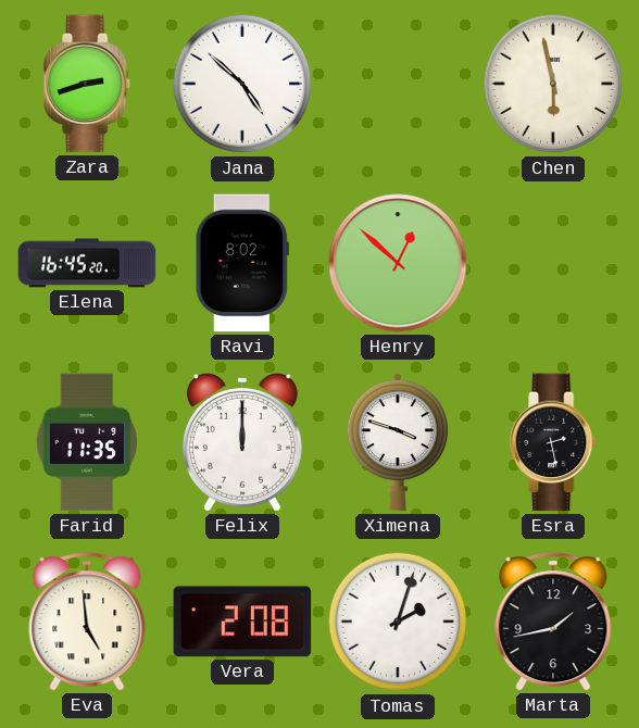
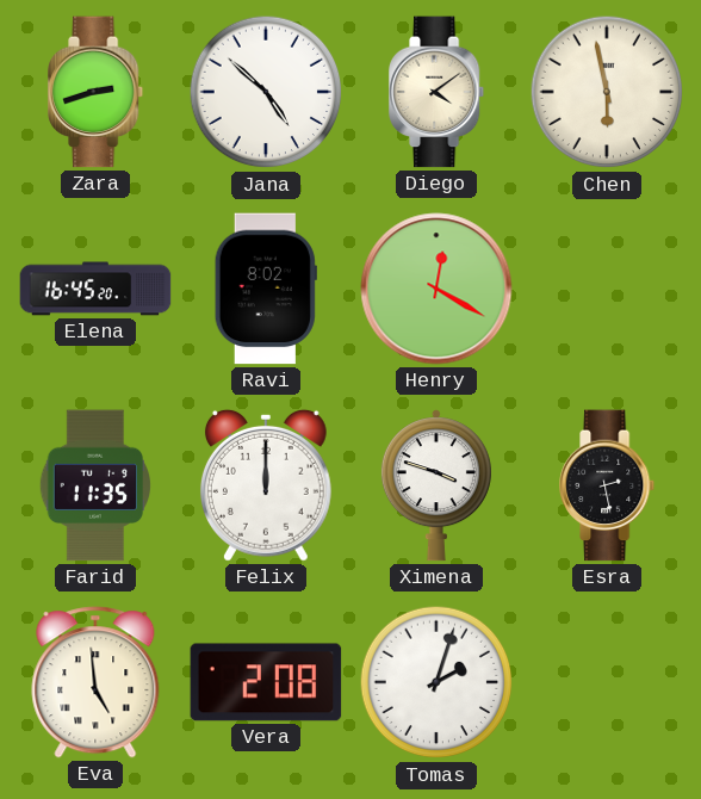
Diego: none -> 4:09
Henry: 12:52 -> 12:20
Marta: 1:43 -> none
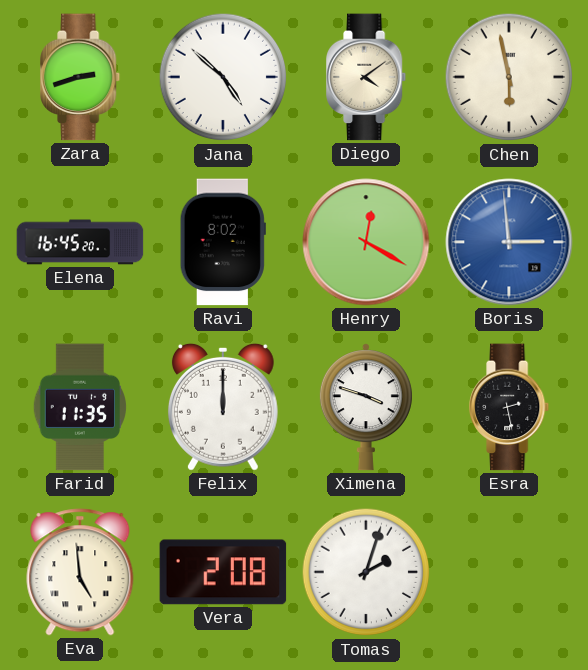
Boris: none -> 2:59
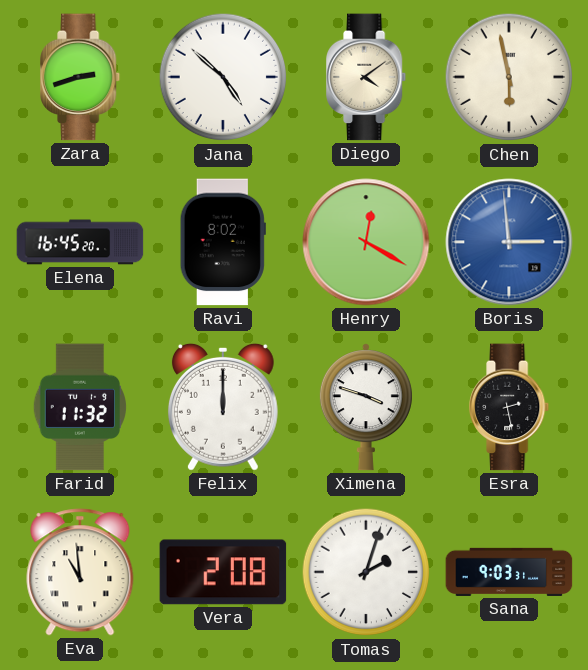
Farid: 11:35 -> 11:32
Eva: 4:59 -> 10:59
Sana: none -> 9:03
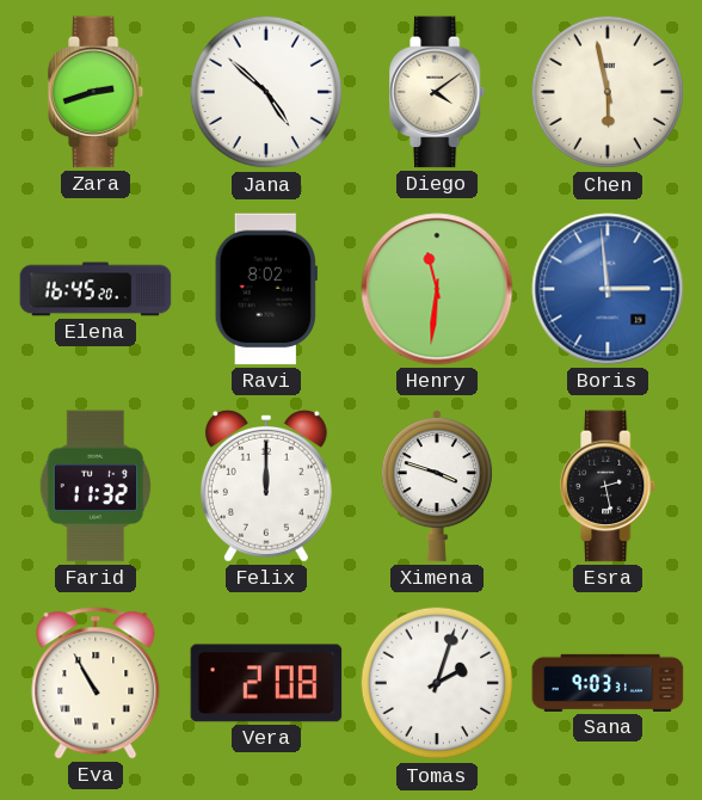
Henry: 12:20 -> 11:31
Eva: 10:59 -> 10:55
